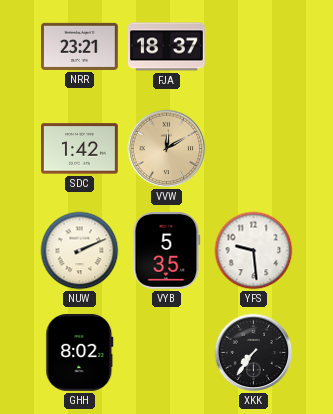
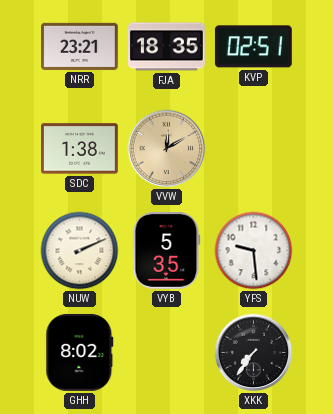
FJA: 18:37 -> 18:35
KVP: none -> 02:51
SDC: 1:42 -> 1:38
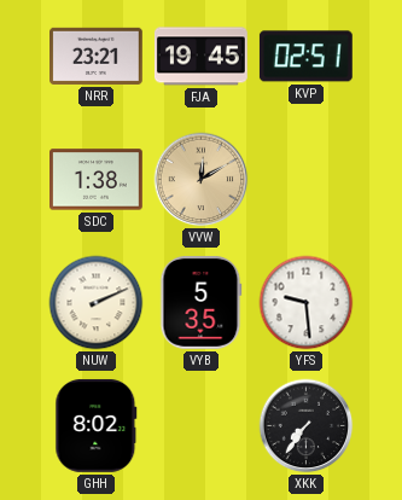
FJA: 18:35 -> 19:45
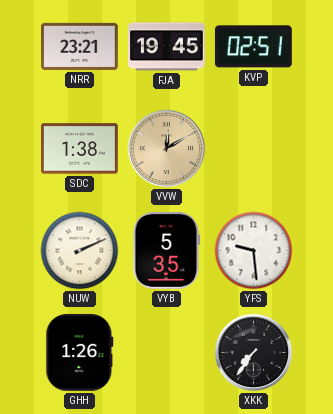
GHH: 8:02 -> 1:26
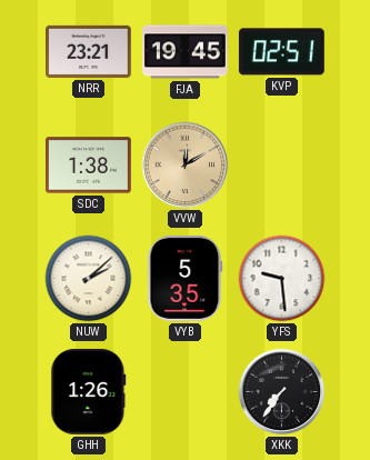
NUW: 2:11 -> 2:08
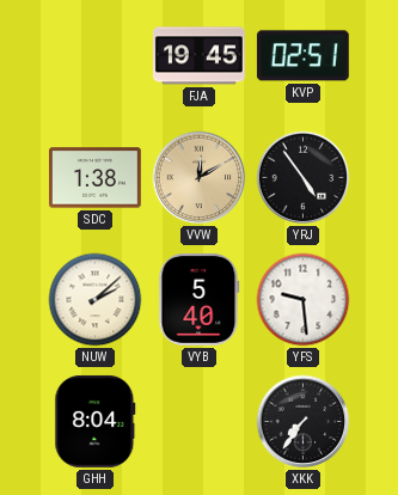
NRR: 23:21 -> none
YRJ: none -> 4:54
VYB: 5:35 -> 5:40
GHH: 1:26 -> 8:04
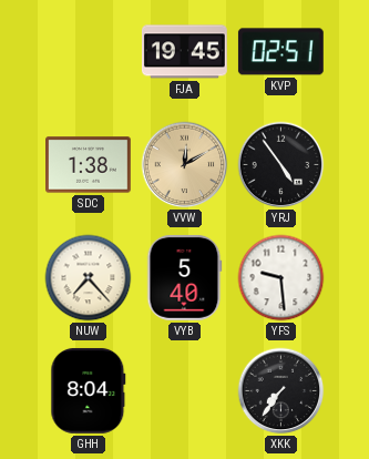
NUW: 2:08 -> 7:23
